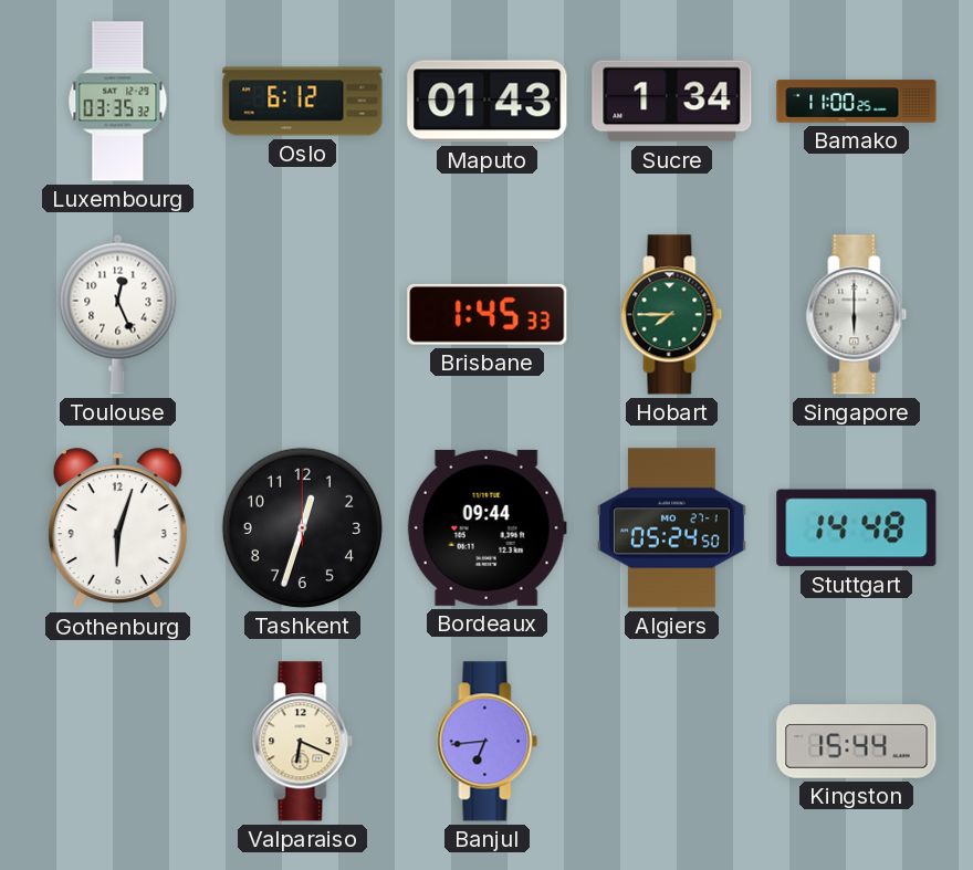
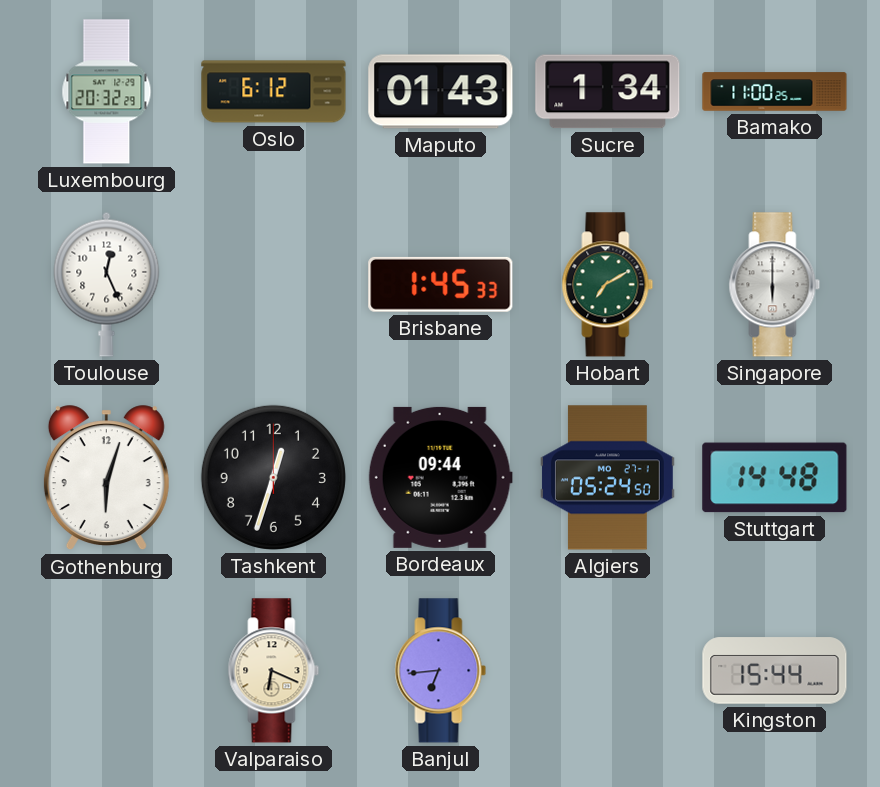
Luxembourg: 03:35 -> 20:32
Hobart: 7:45 -> 7:10
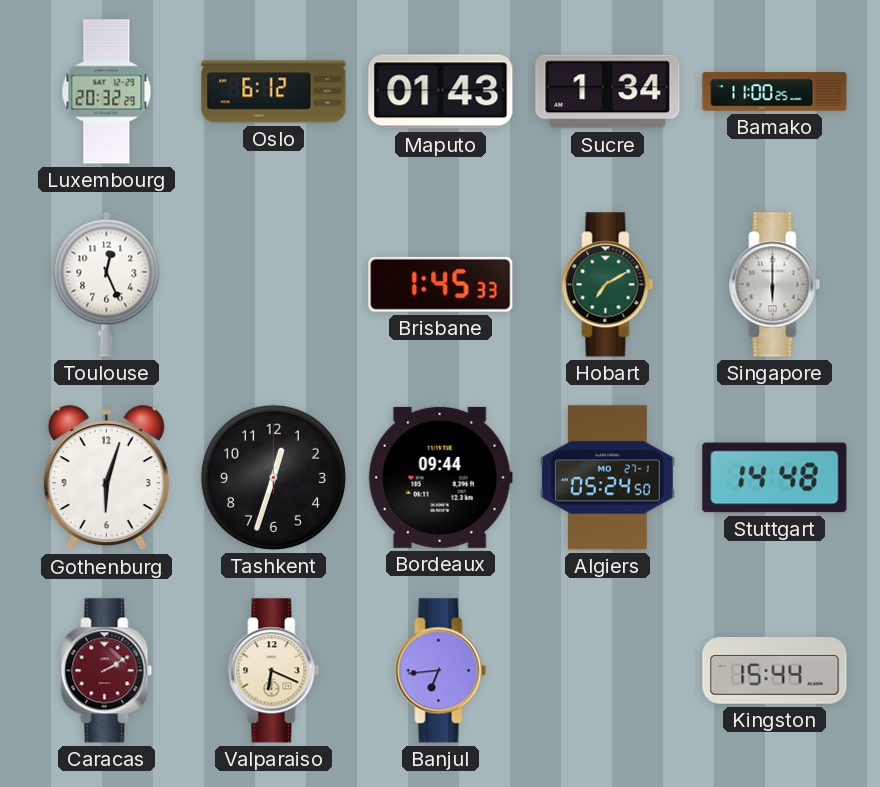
Caracas: none -> 2:10
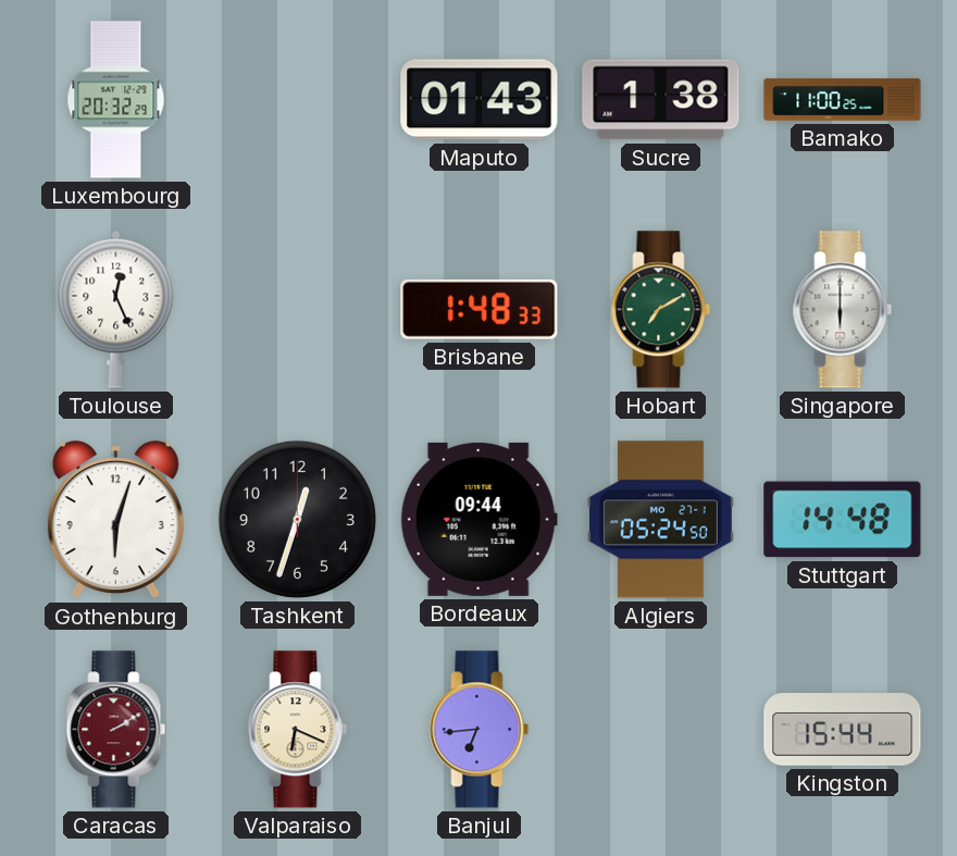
Oslo: 6:12 -> none
Sucre: 1:34 -> 1:38
Brisbane: 1:45 -> 1:48
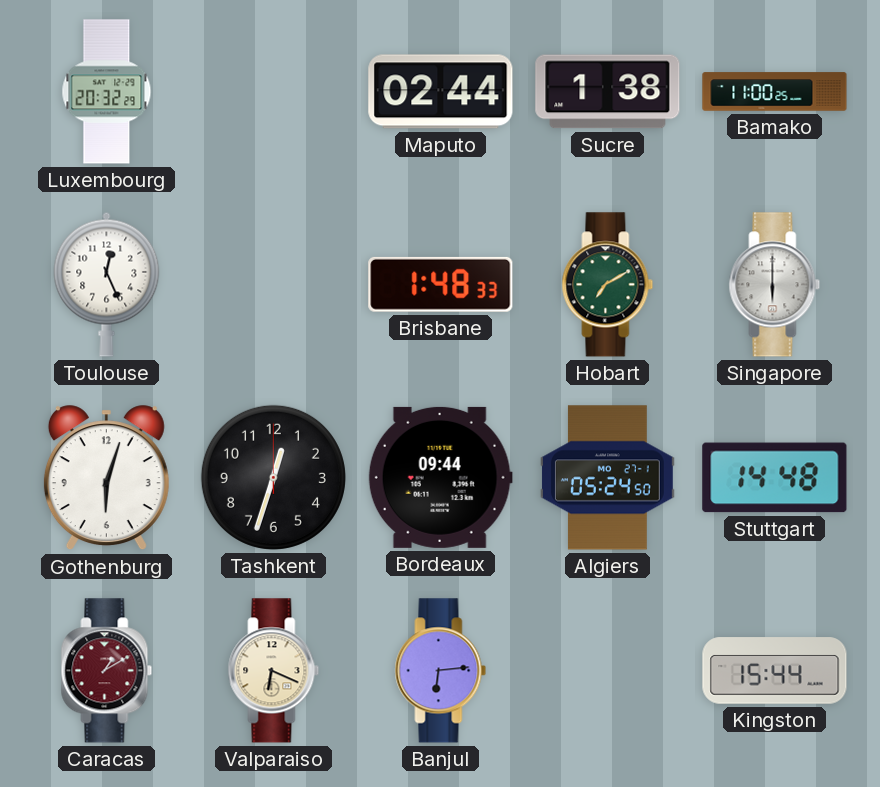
Maputo: 01:43 -> 02:44
Caracas: 2:10 -> 1:10
Banjul: 6:44 -> 6:14
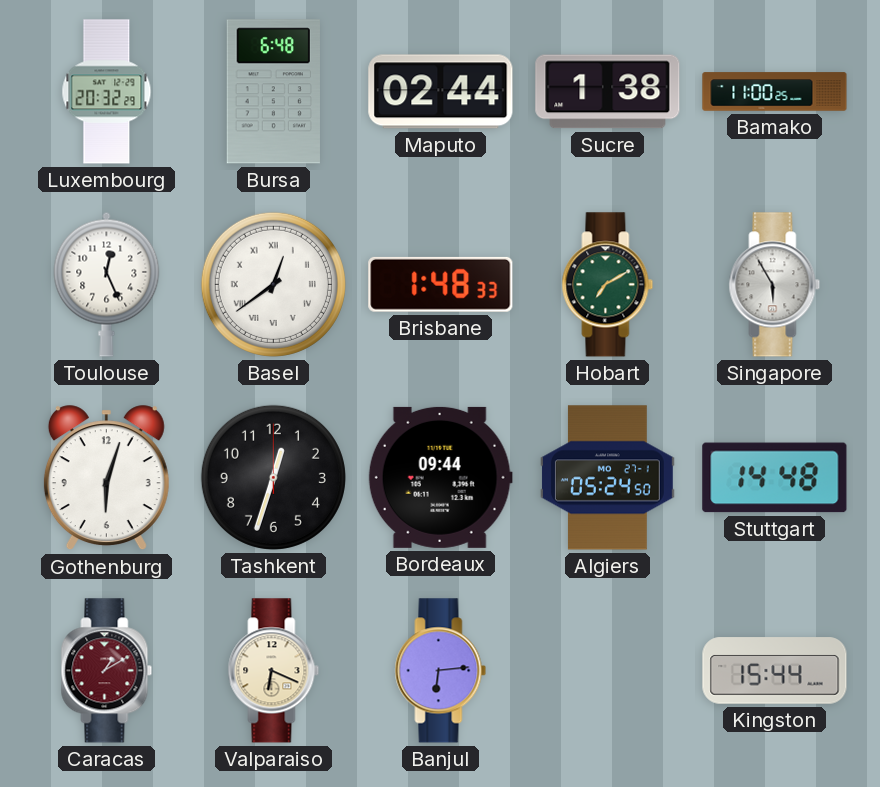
Bursa: none -> 6:48
Basel: none -> 12:39
Singapore: 6:00 -> 5:55
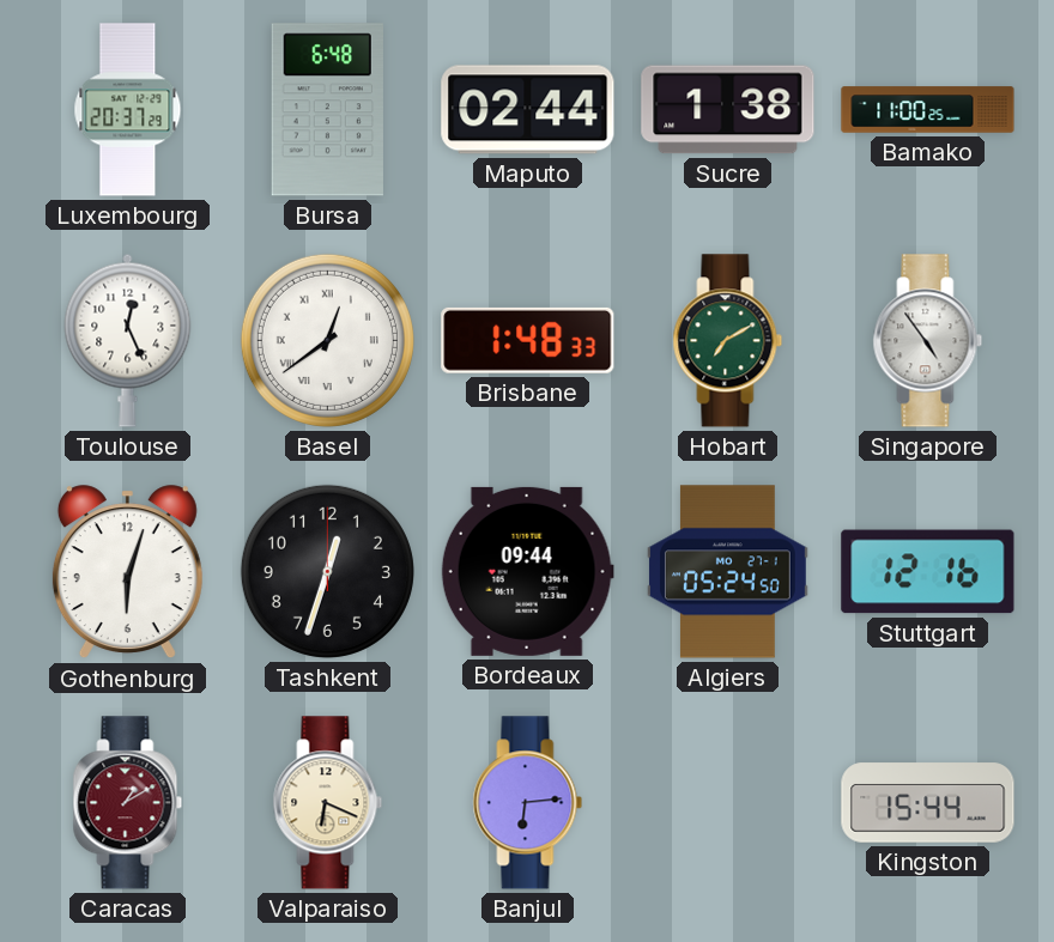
Luxembourg: 20:32 -> 20:37
Singapore: 5:55 -> 4:54
Stuttgart: 14:48 -> 12:16
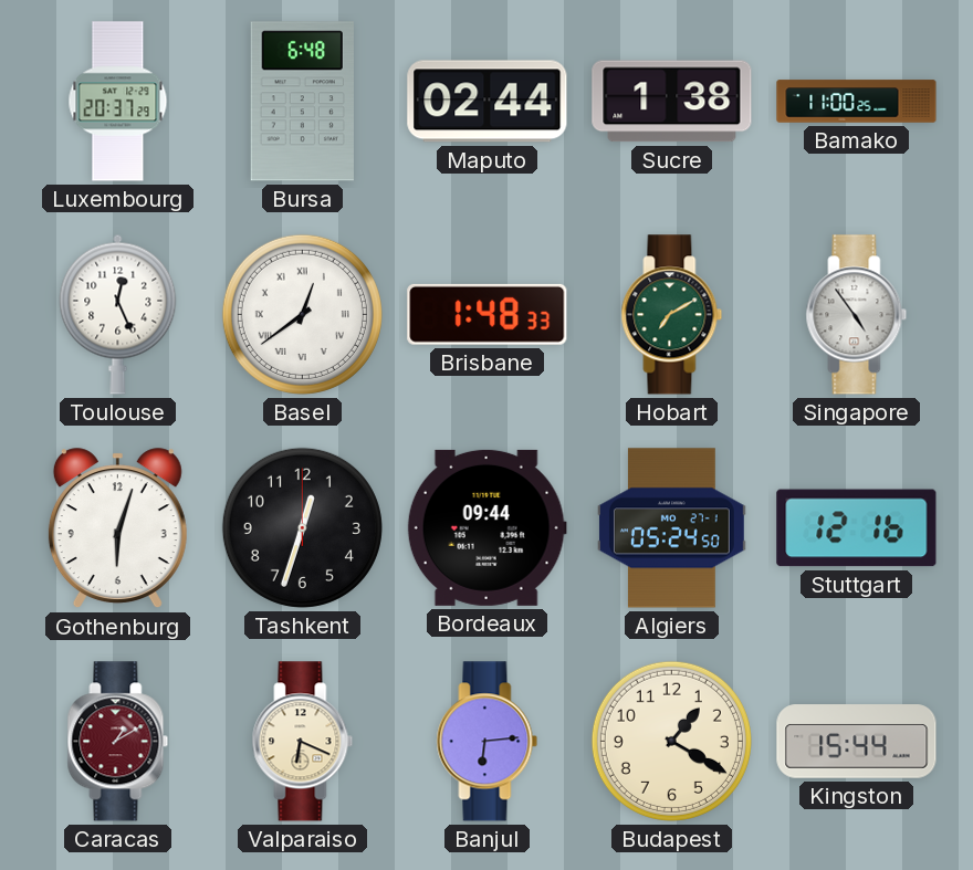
Budapest: none -> 1:20
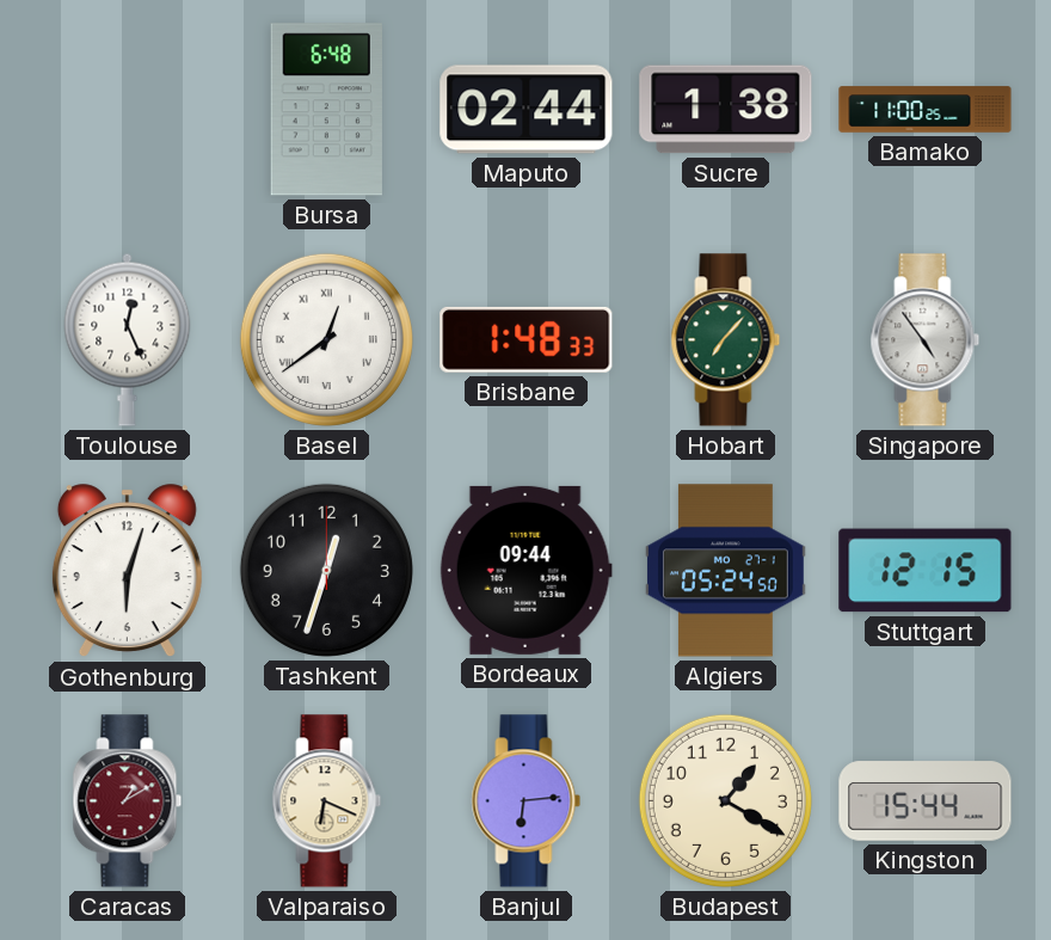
Luxembourg: 20:37 -> none
Hobart: 7:10 -> 7:07
Stuttgart: 12:16 -> 12:15
